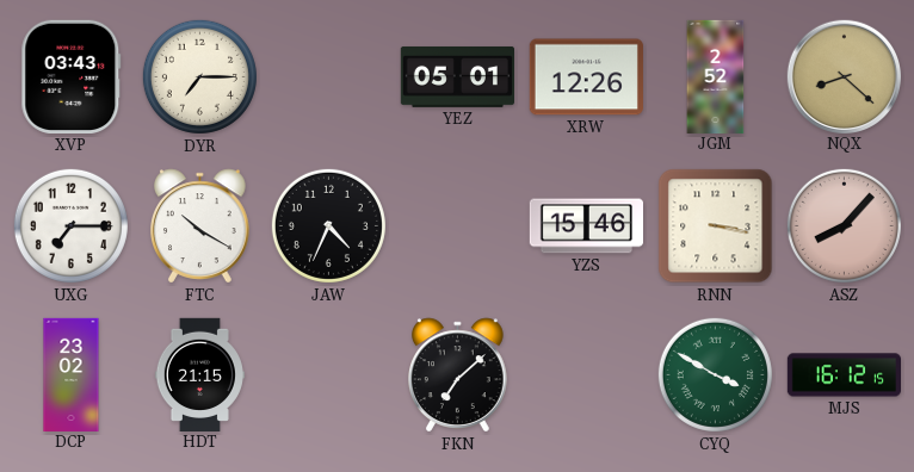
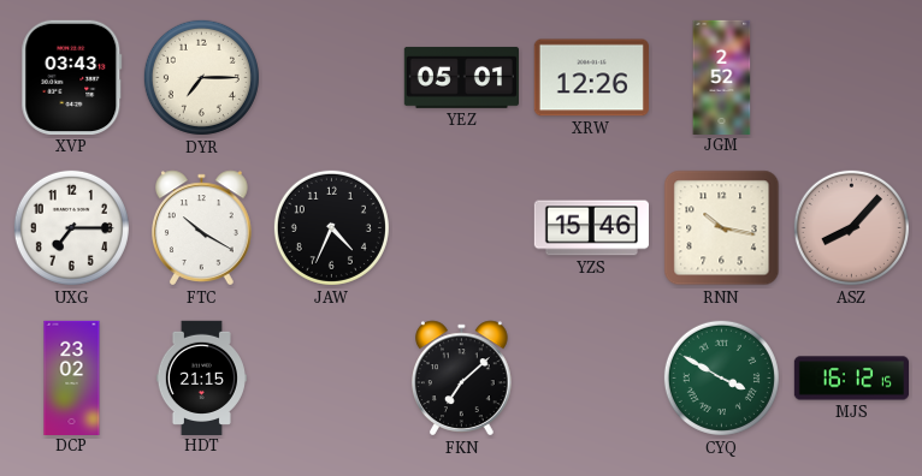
NQX: 8:22 -> none
RNN: 3:17 -> 10:17
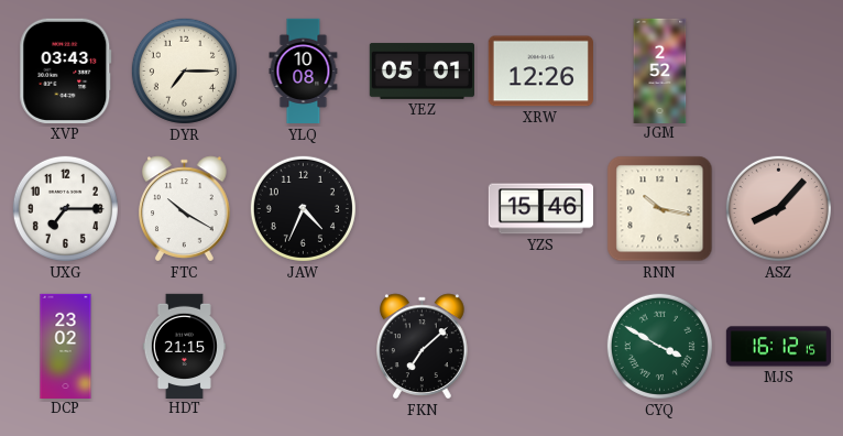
YLQ: none -> 10:08
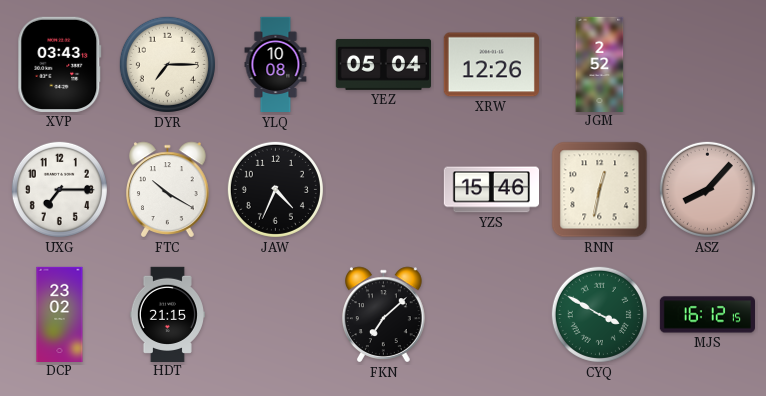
YEZ: 05:01 -> 05:04
RNN: 10:17 -> 12:32
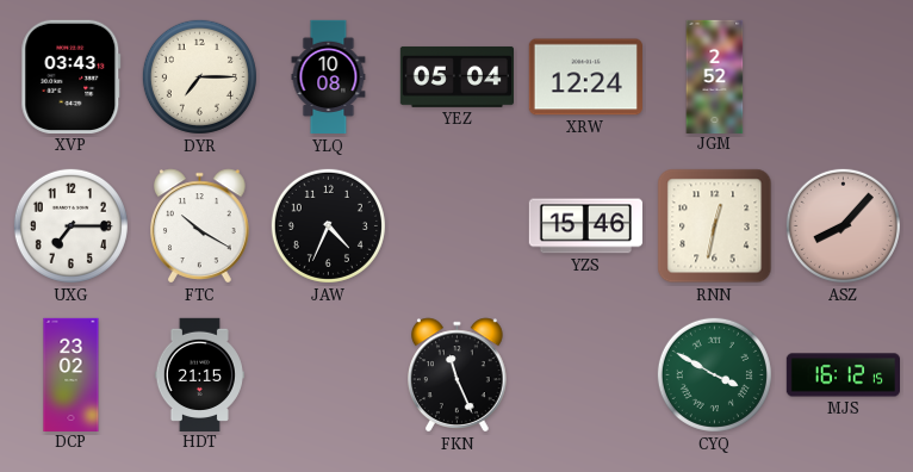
XRW: 12:26 -> 12:24
FKN: 7:08 -> 11:26
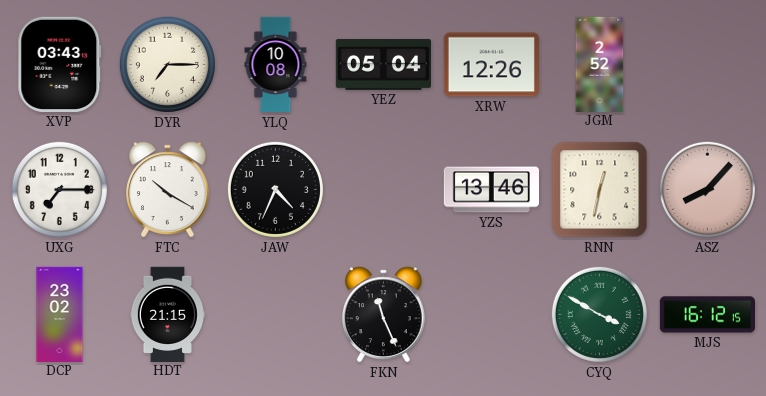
XRW: 12:24 -> 12:26
YZS: 15:46 -> 13:46
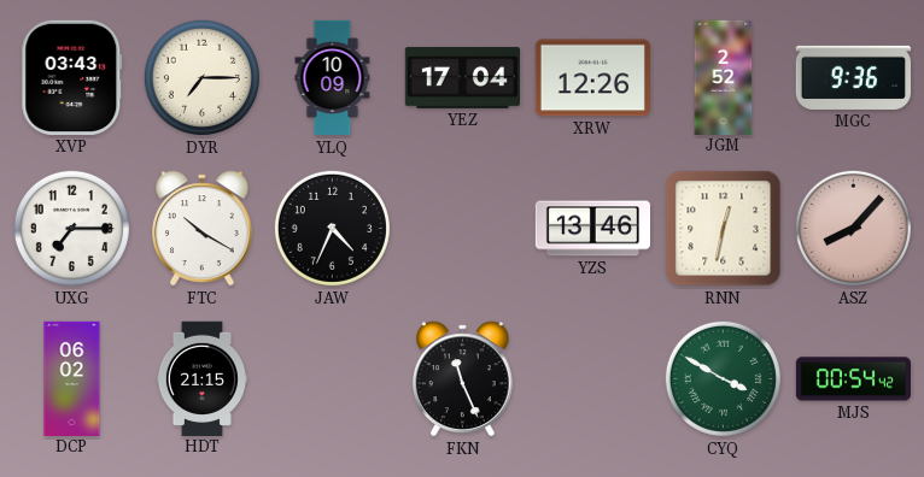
YLQ: 10:08 -> 10:09
YEZ: 05:04 -> 17:04
MGC: none -> 9:36
DCP: 23:02 -> 06:02
MJS: 16:12 -> 00:54
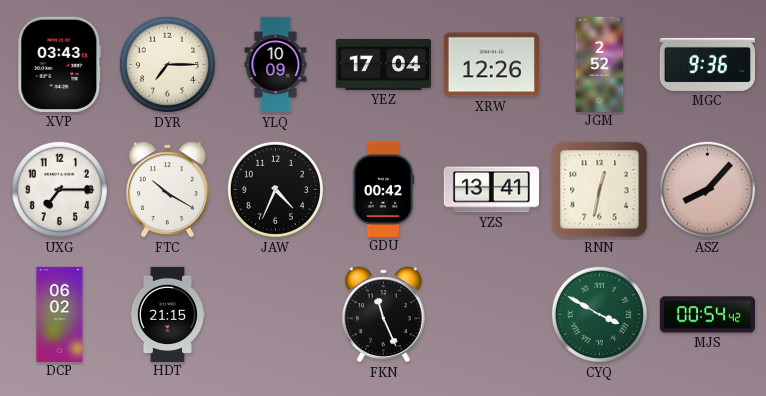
GDU: none -> 00:42
YZS: 13:46 -> 13:41
